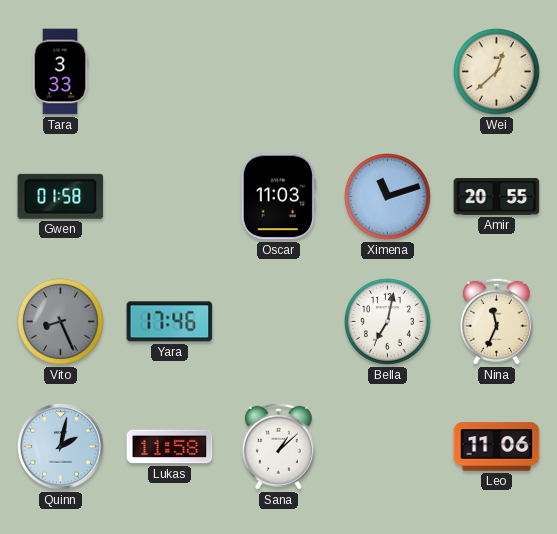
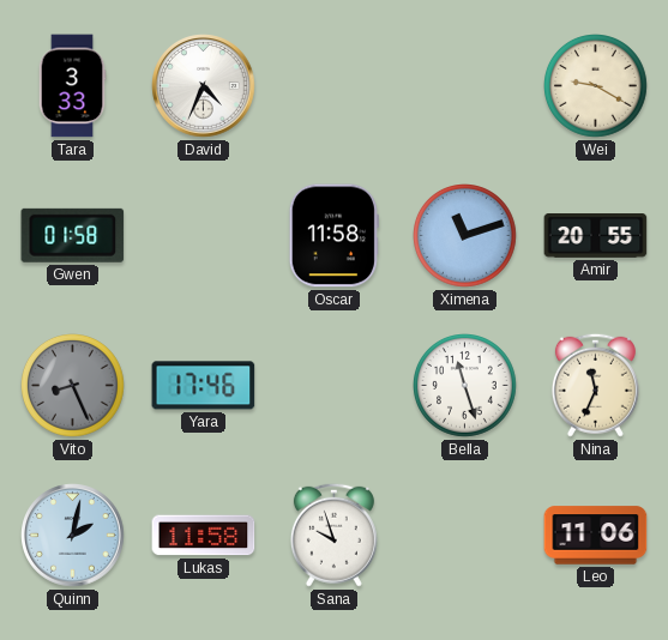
David: none -> 4:34
Wei: 12:38 -> 9:20
Oscar: 11:03 -> 11:58
Bella: 7:02 -> 11:27
Sana: 1:08 -> 9:57
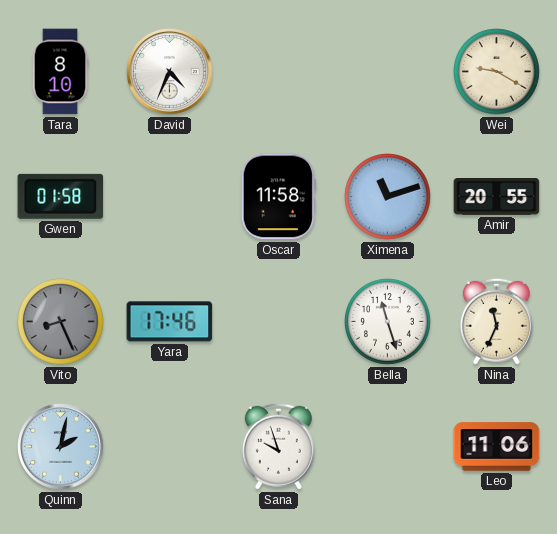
Tara: 3:33 -> 8:10
Lukas: 11:58 -> none
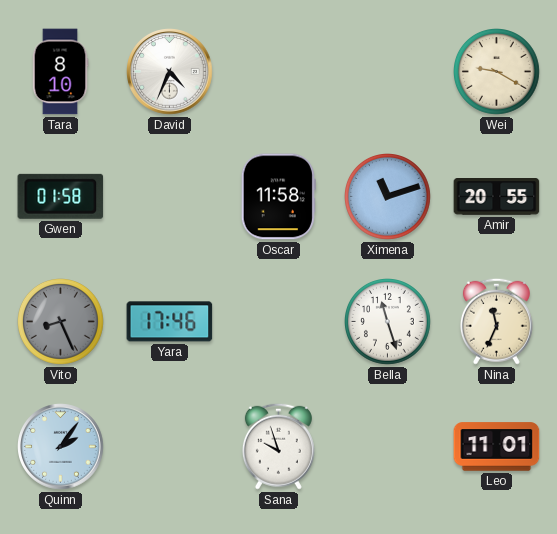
Quinn: 2:02 -> 2:06
Leo: 11:06 -> 11:01
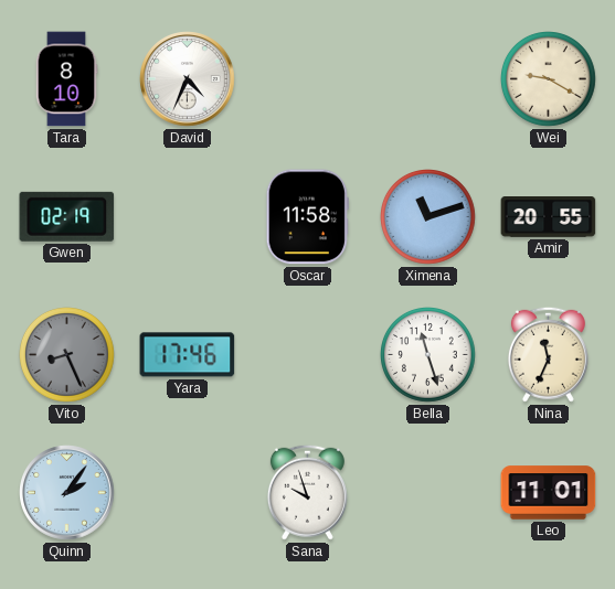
Gwen: 01:58 -> 02:19
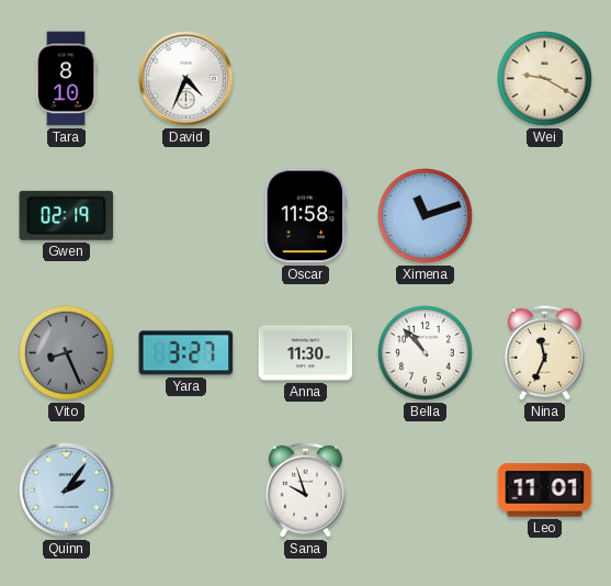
Amir: 20:55 -> none
Yara: 17:46 -> 3:27
Anna: none -> 11:30
Bella: 11:27 -> 10:53
